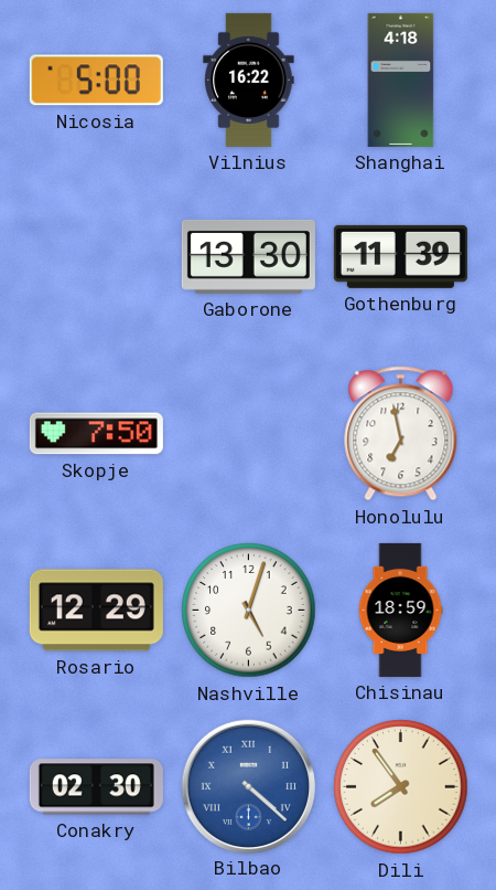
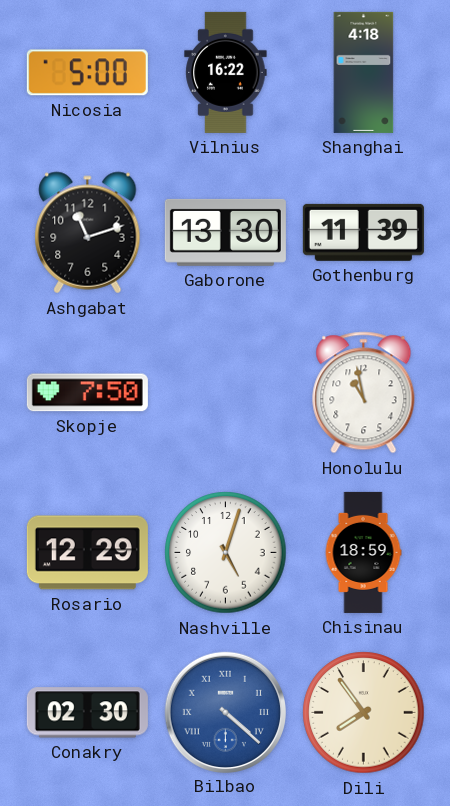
Ashgabat: none -> 11:12
Honolulu: 6:58 -> 10:58
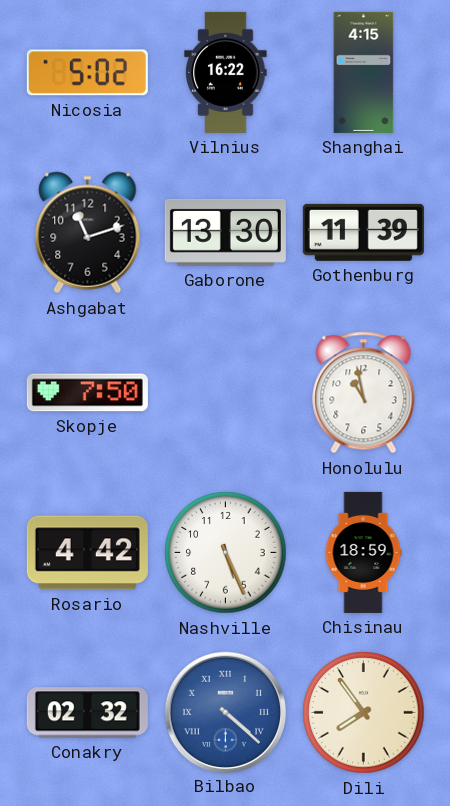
Nicosia: 5:00 -> 5:02
Shanghai: 4:18 -> 4:15
Rosario: 12:29 -> 4:42
Nashville: 5:03 -> 5:26
Conakry: 02:30 -> 02:32
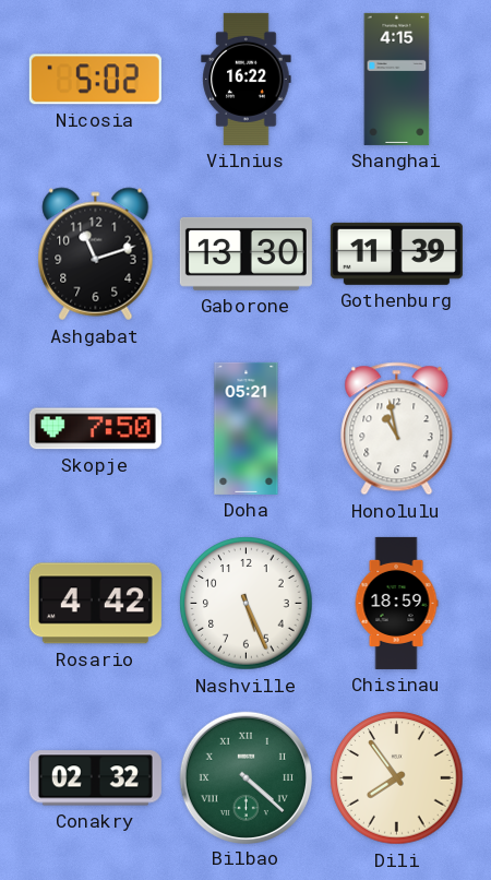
Doha: none -> 05:21
Bilbao dial: blue -> green
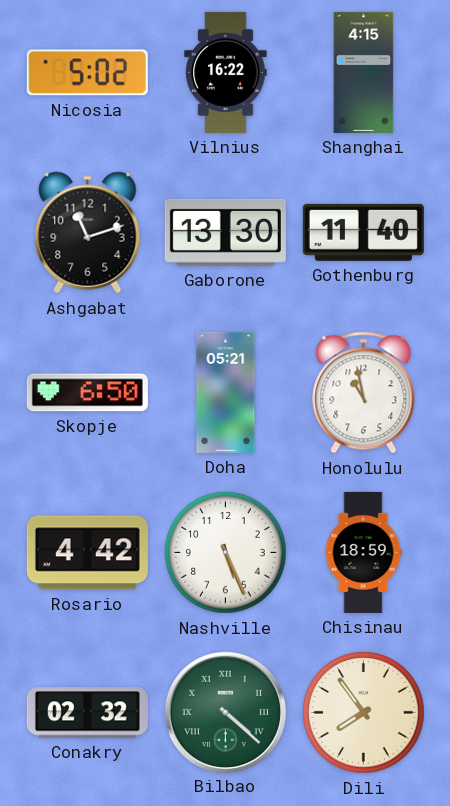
Gothenburg: 11:39 -> 11:40
Skopje: 7:50 -> 6:50
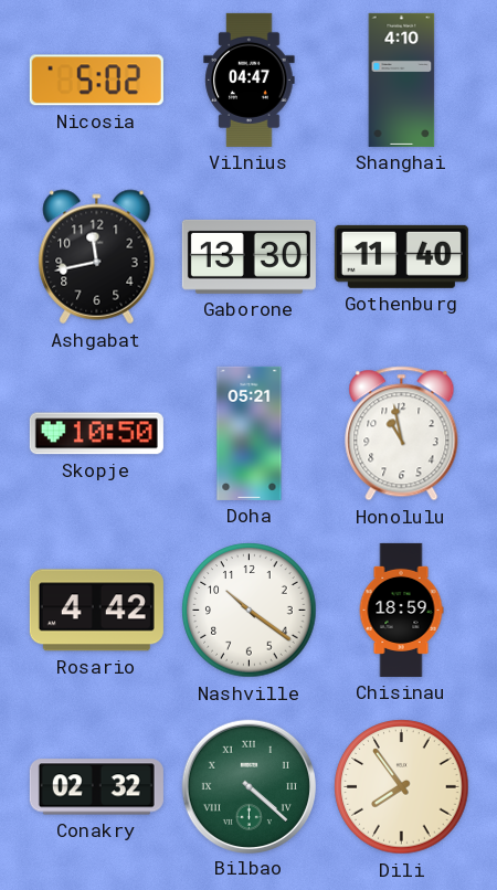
Vilnius: 16:22 -> 04:47
Shanghai: 4:15 -> 4:10
Ashgabat: 11:12 -> 11:43
Skopje: 6:50 -> 10:50
Nashville: 5:26 -> 10:21
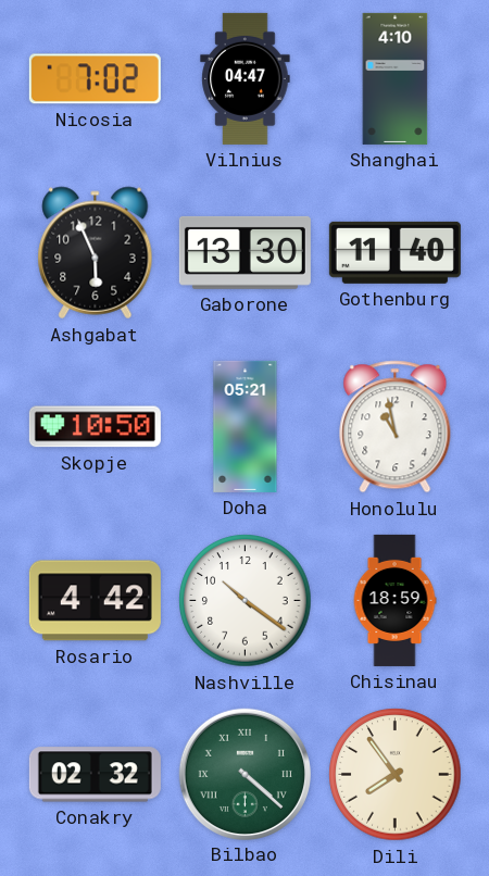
Nicosia: 5:02 -> 7:02
Ashgabat: 11:43 -> 5:56
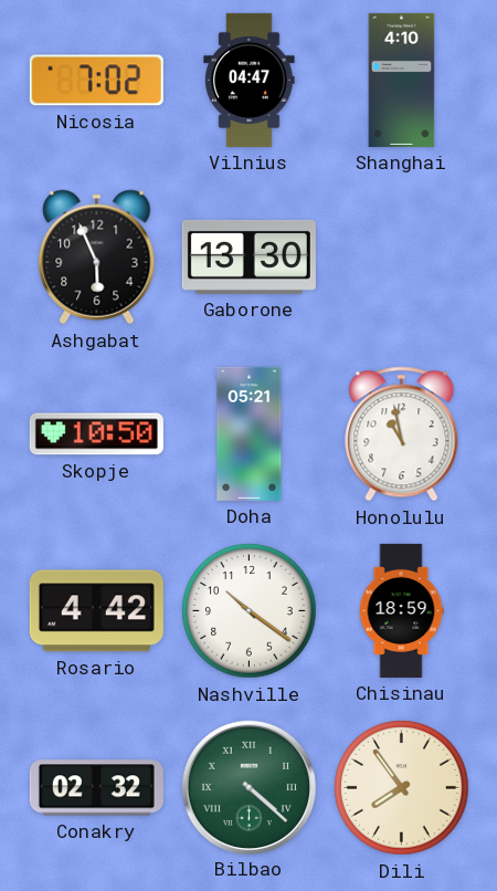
Gothenburg: 11:40 -> none
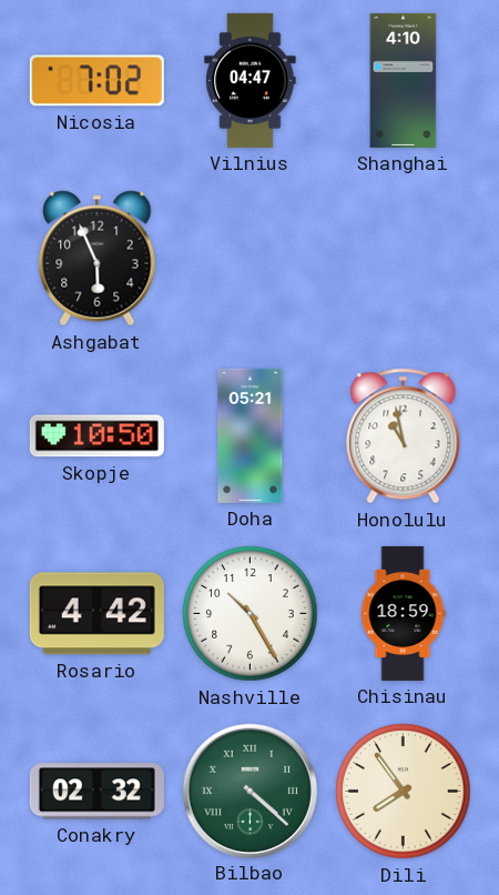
Gaborone: 13:30 -> none
Nashville: 10:21 -> 10:25
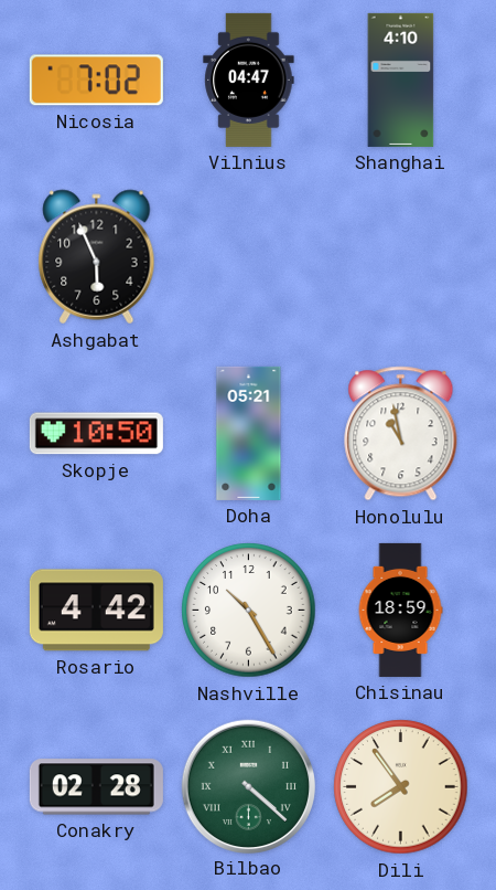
Conakry: 02:32 -> 02:28
